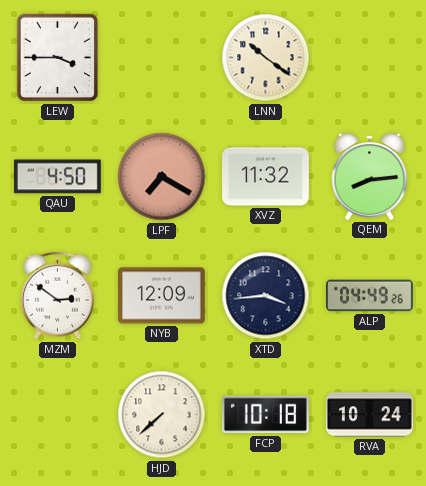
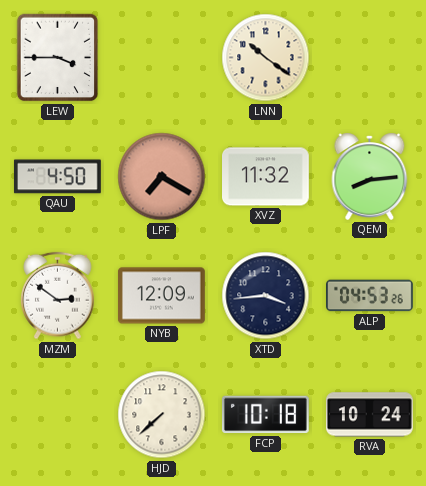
ALP: 04:49 -> 04:53
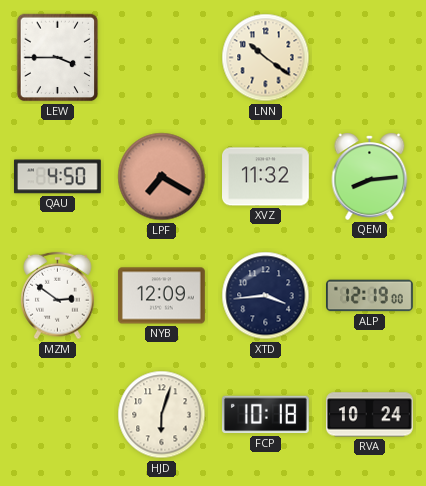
ALP: 04:53 -> 12:19
HJD: 7:38 -> 6:03
